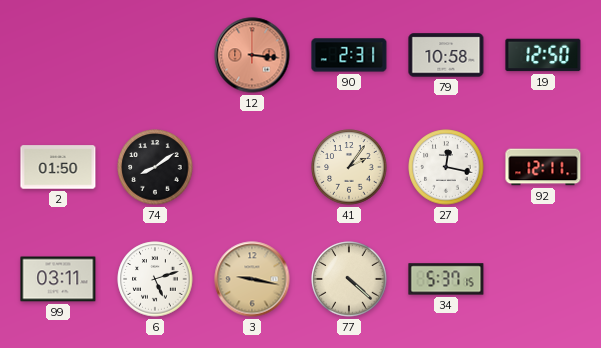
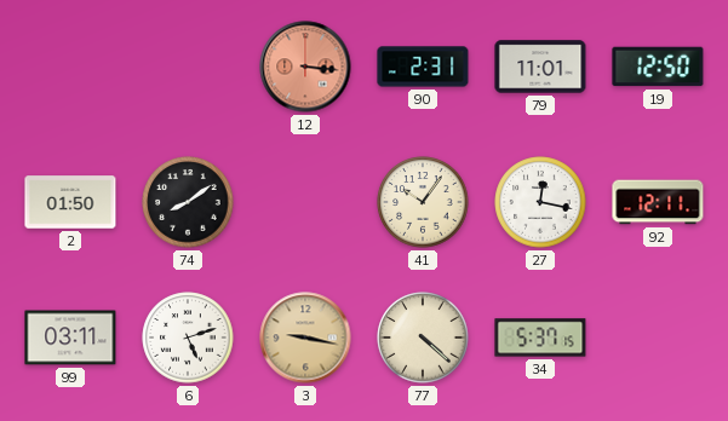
79: 10:58 -> 11:01
41: 2:06 -> 10:06
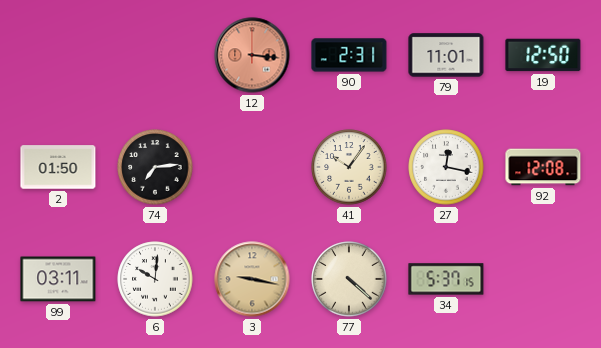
74: 8:09 -> 7:14
92: 12:11 -> 12:08
6: 5:12 -> 10:01
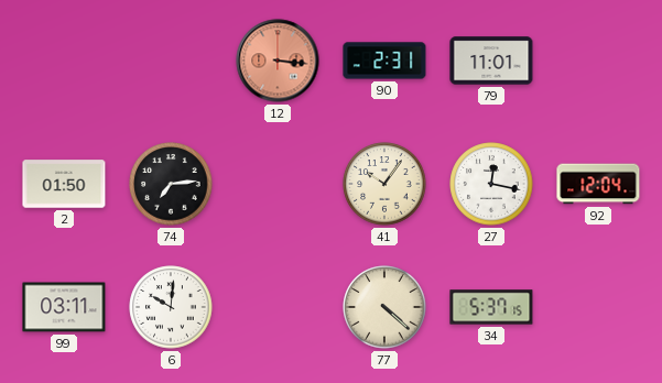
19: 12:50 -> none
92: 12:08 -> 12:04
3: 9:17 -> none
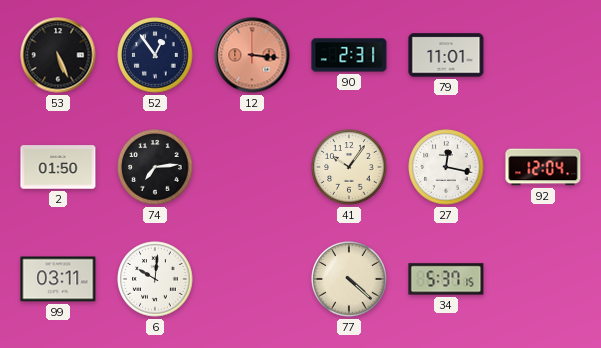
53: none -> 5:26
52: none -> 12:54
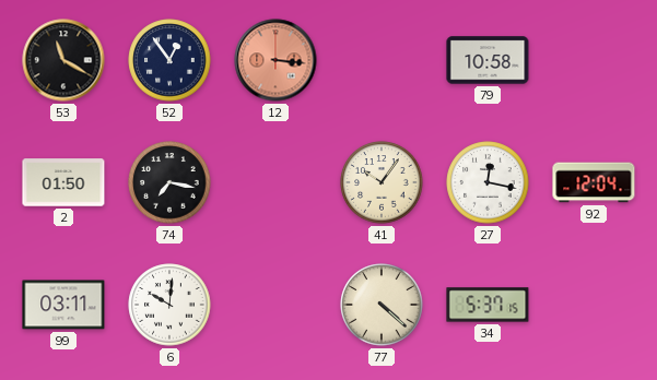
53: 5:26 -> 11:20
90: 2:31 -> none
79: 11:01 -> 10:58
74: 7:14 -> 7:17
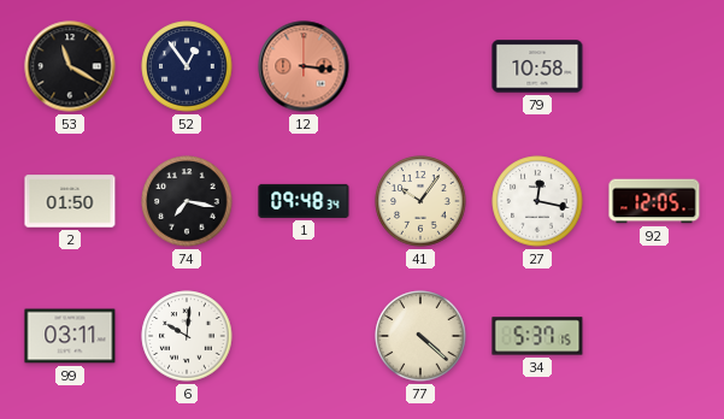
1: none -> 09:48
92: 12:04 -> 12:05
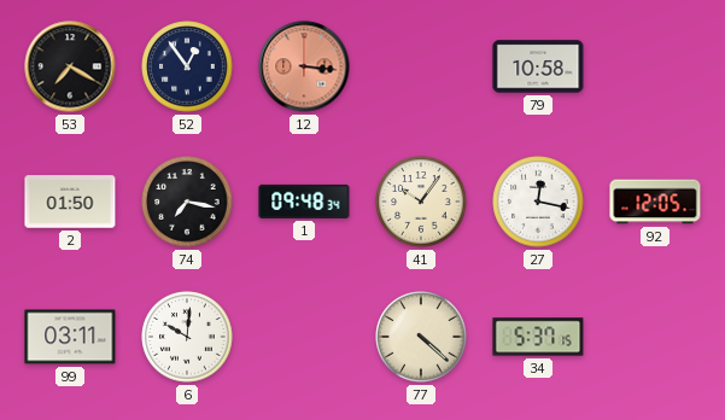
53: 11:20 -> 7:20
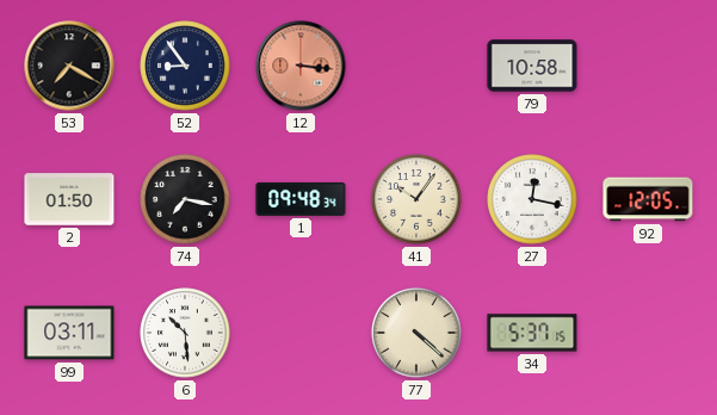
52: 12:54 -> 8:54
6: 10:01 -> 10:29
